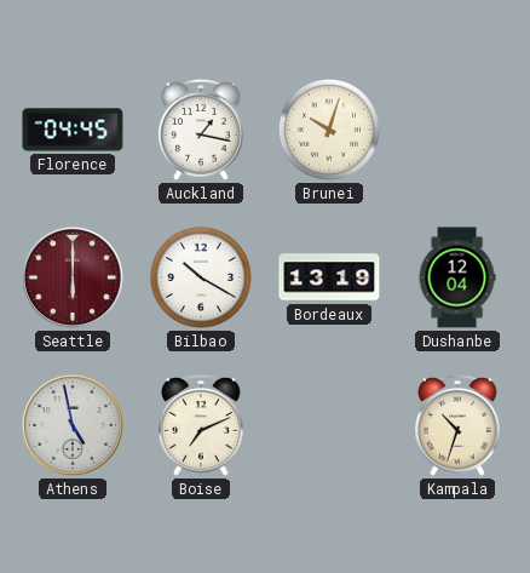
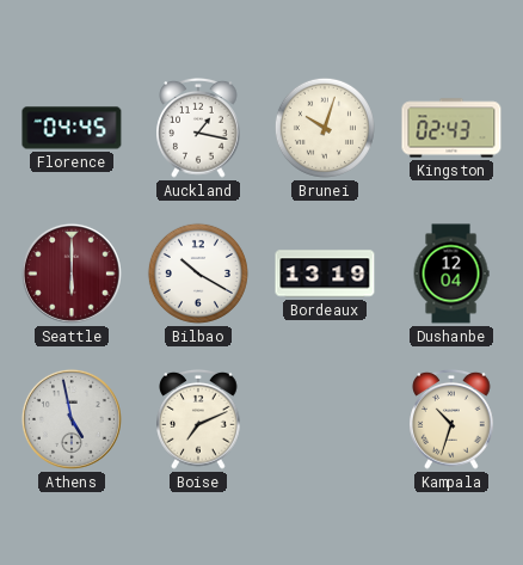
Kingston: none -> 02:43
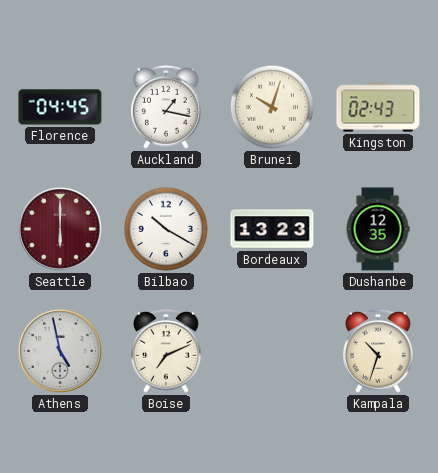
Bordeaux: 13:19 -> 13:23
Dushanbe: 12:04 -> 12:35
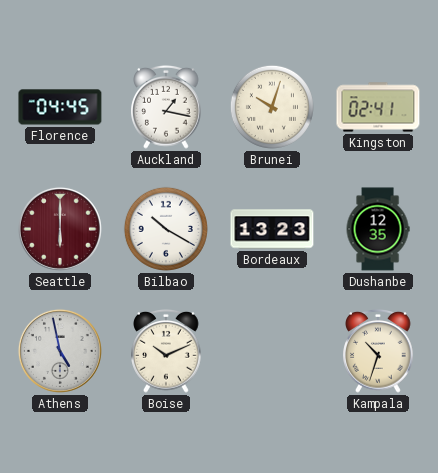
Kingston: 02:43 -> 02:41
Boise: 7:11 -> 10:11
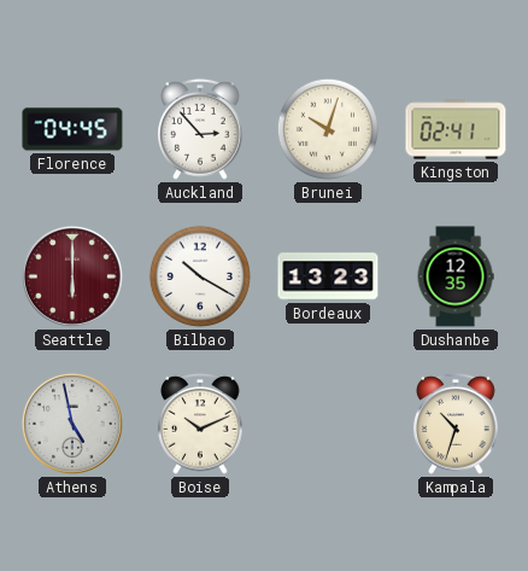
Auckland: 1:17 -> 2:53
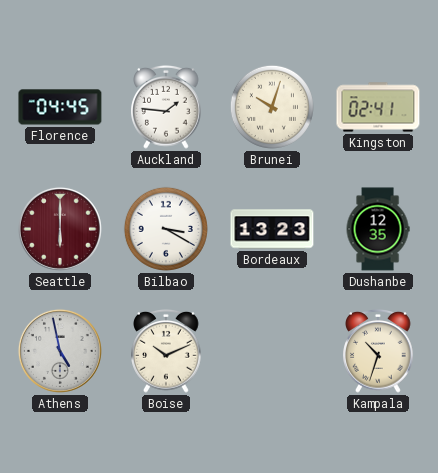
Auckland: 2:53 -> 1:46
Bilbao: 10:20 -> 3:20
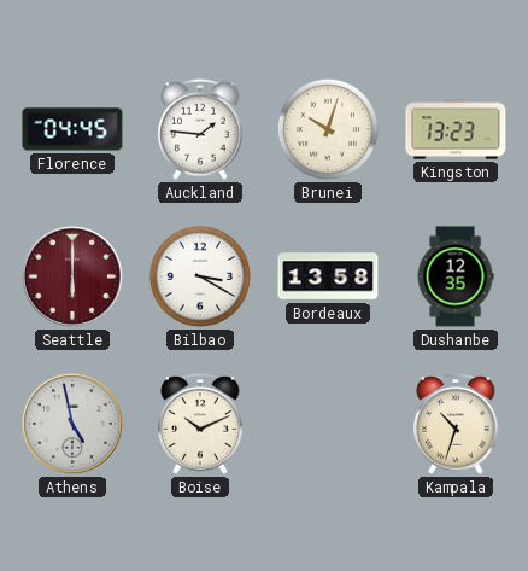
Kingston: 02:41 -> 13:23
Bordeaux: 13:23 -> 13:58
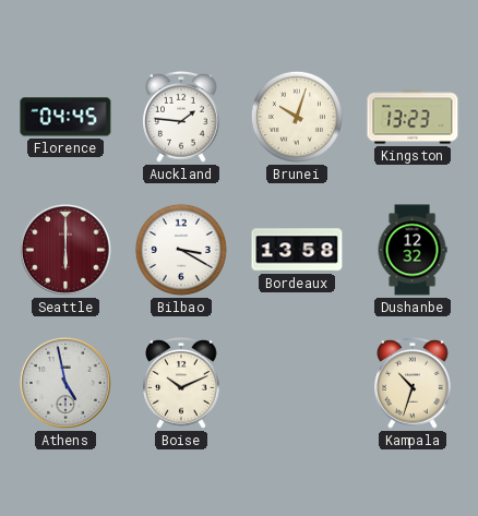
Dushanbe: 12:35 -> 12:32
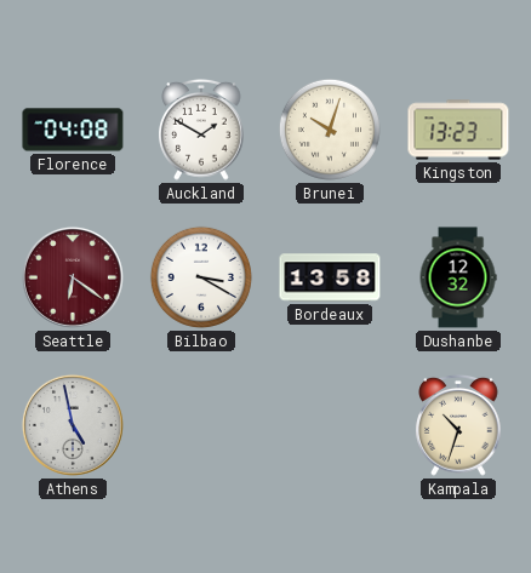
Florence: 04:45 -> 04:08
Auckland: 1:46 -> 1:50
Seattle: 6:00 -> 6:21
Boise: 10:11 -> none
